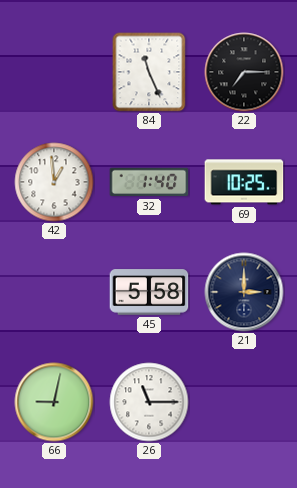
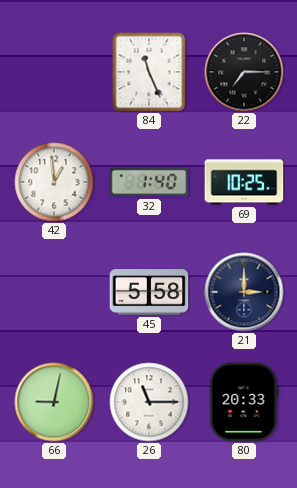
80: none -> 20:33
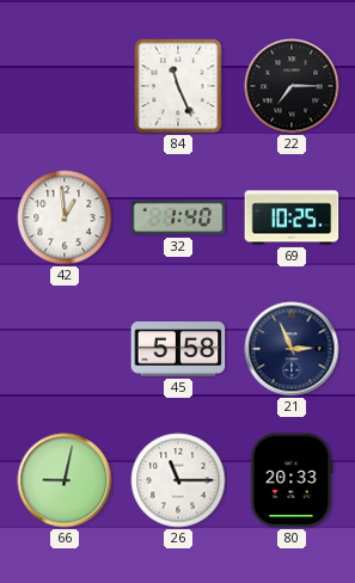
21: 3:00 -> 2:56
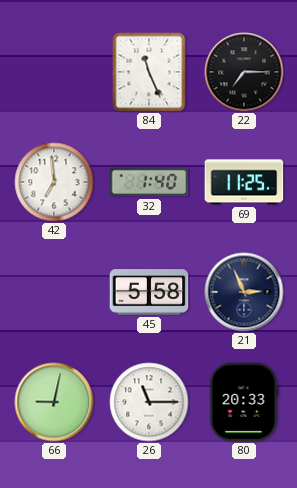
42: 12:59 -> 6:59
69: 10:25 -> 11:25
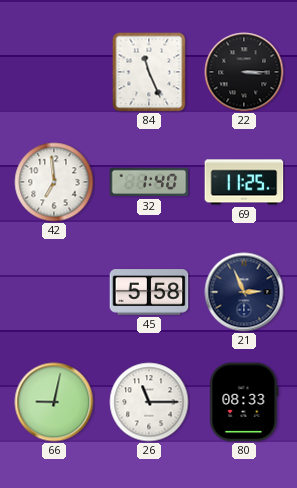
22: 7:15 -> 3:15
80: 20:33 -> 08:33
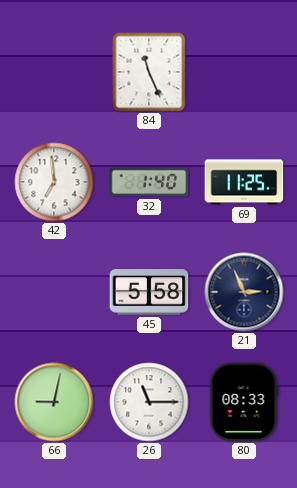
22: 3:15 -> none
